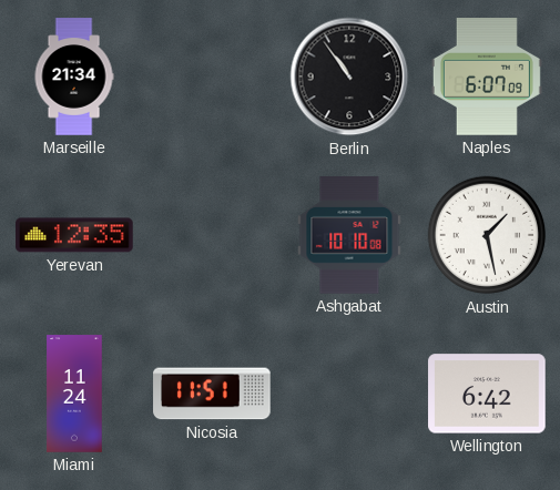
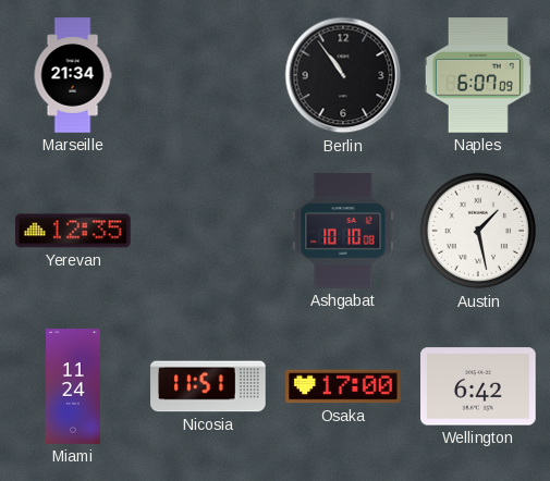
Osaka: none -> 17:00
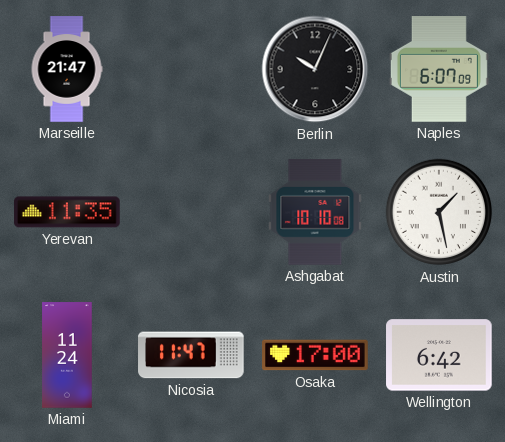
Marseille: 21:34 -> 21:47
Berlin: 10:54 -> 10:04
Yerevan: 12:35 -> 11:35
Nicosia: 11:51 -> 11:47
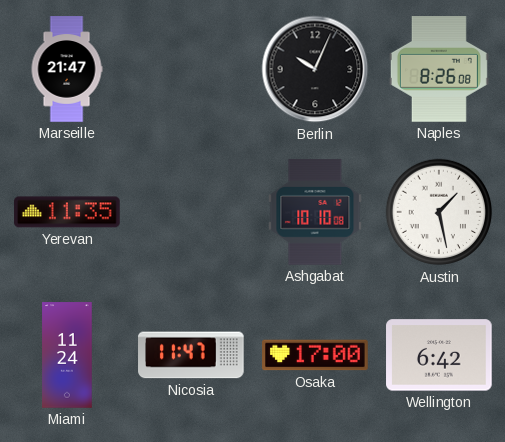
Naples: 6:07 -> 8:26
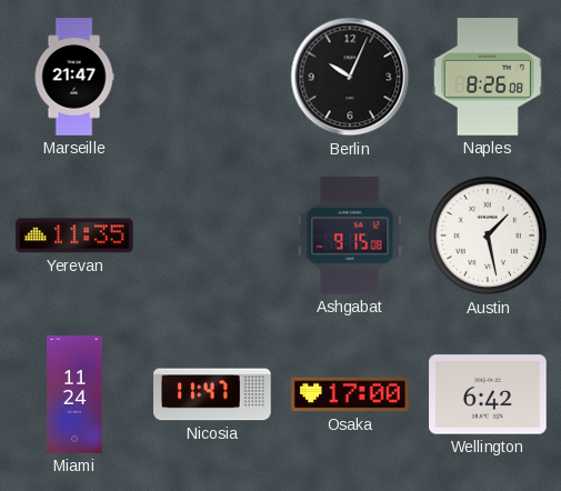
Ashgabat: 10:10 -> 9:15
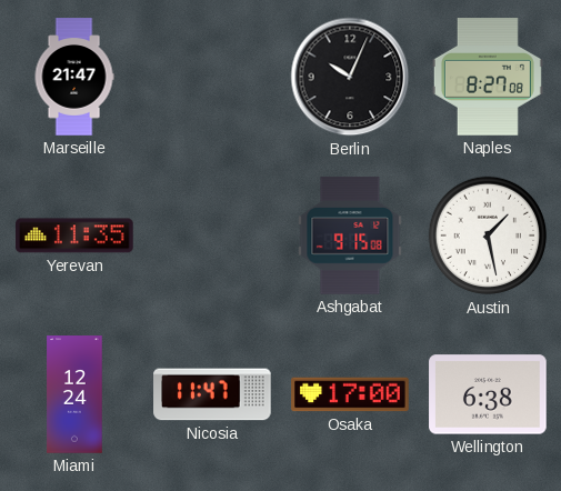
Naples: 8:26 -> 8:27
Miami: 11:24 -> 12:24
Wellington: 6:42 -> 6:38
